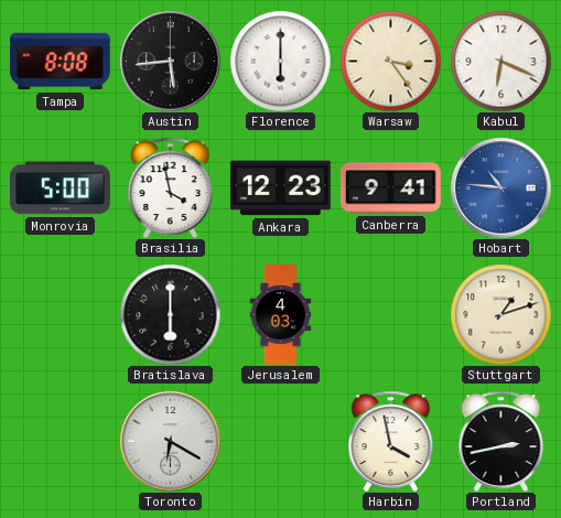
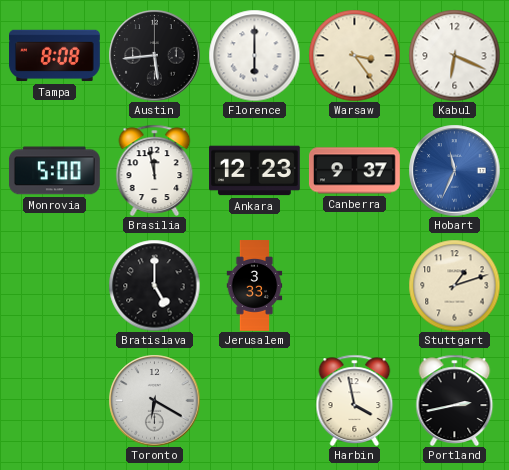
Brasilia: 3:58 -> 11:58
Canberra: 9:41 -> 9:37
Hobart: 10:46 -> 11:34
Bratislava: 6:00 -> 5:00
Jerusalem: 4:03 -> 3:33
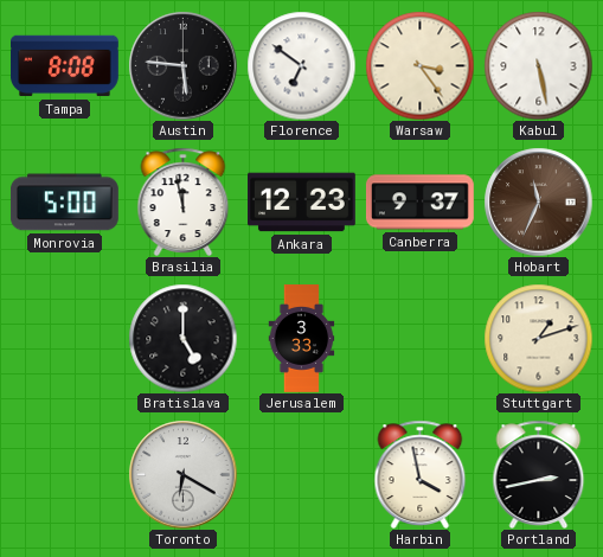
Austin: 5:44 -> 5:46
Florence: 6:00 -> 6:51
Kabul: 6:19 -> 5:28
Hobart dial: blue -> brown
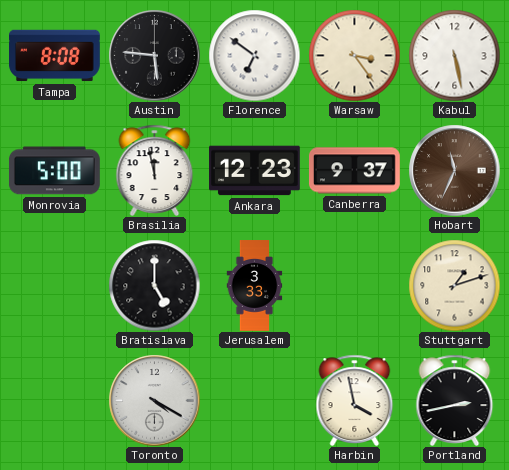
Toronto: 6:20 -> 4:20
